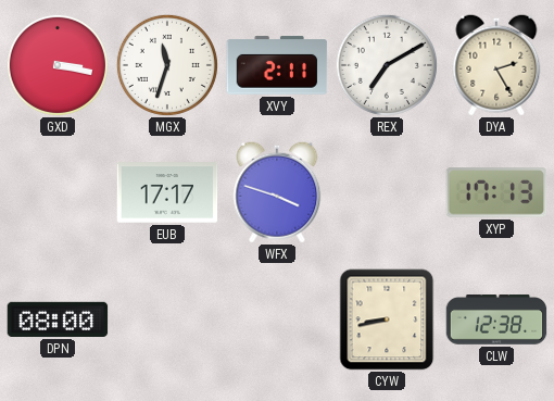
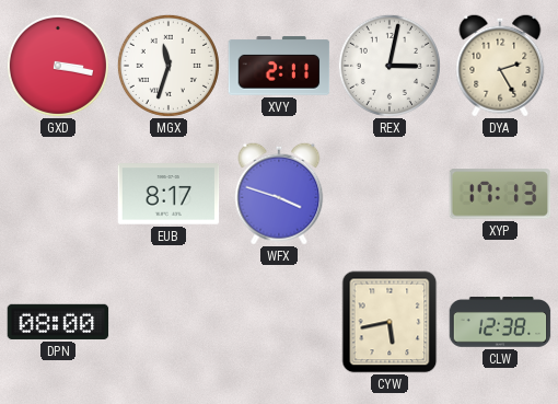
REX: 7:10 -> 3:02
EUB: 17:17 -> 8:17
CYW: 8:43 -> 5:43
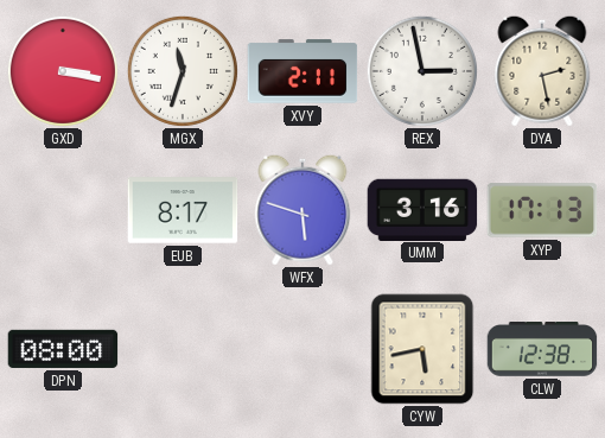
REX: 3:02 -> 2:58
DYA: 2:25 -> 2:28
WFX: 3:48 -> 5:48
UMM: none -> 3:16
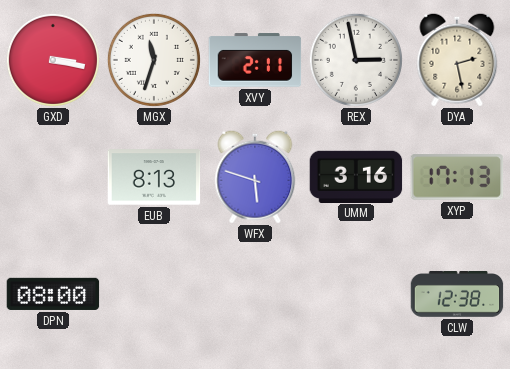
EUB: 8:17 -> 8:13
CYW: 5:43 -> none
